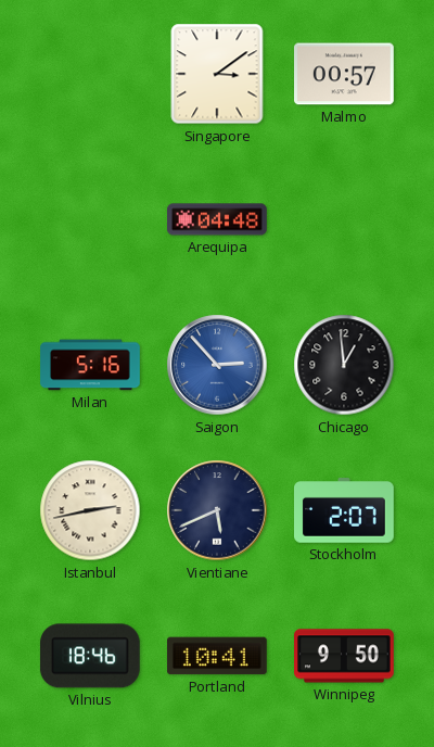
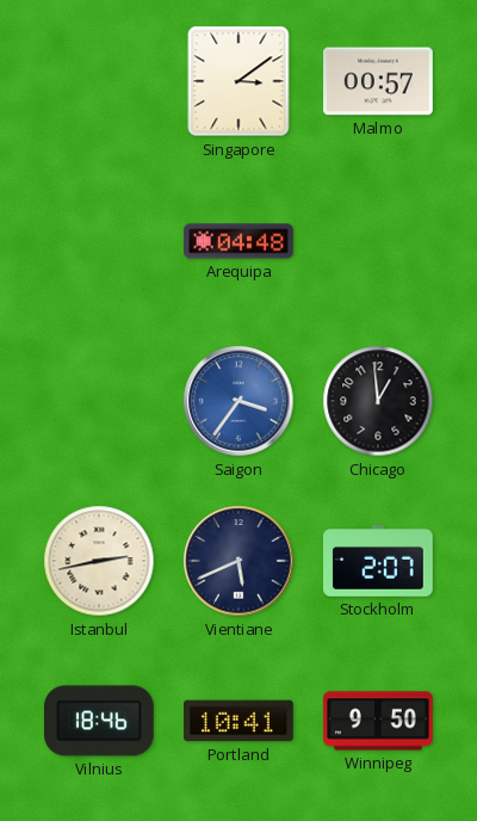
Milan: 5:16 -> none
Saigon: 2:53 -> 3:36
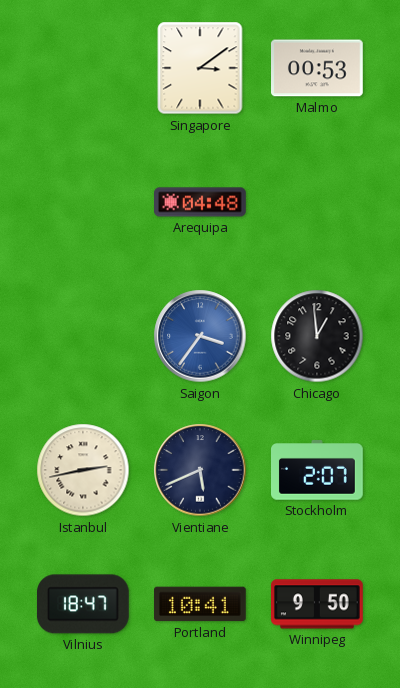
Malmo: 00:57 -> 00:53
Vilnius: 18:46 -> 18:47
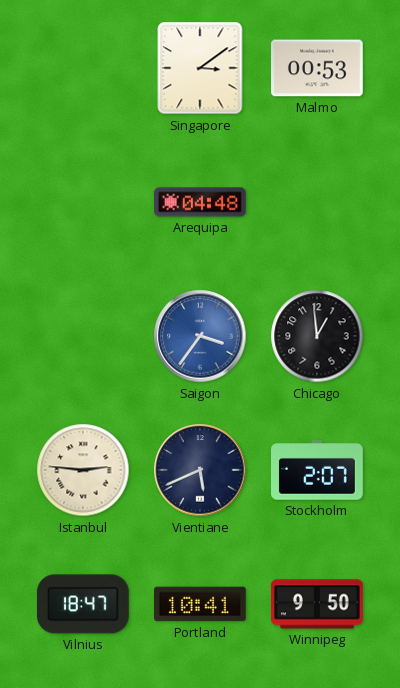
Istanbul: 2:43 -> 2:46
